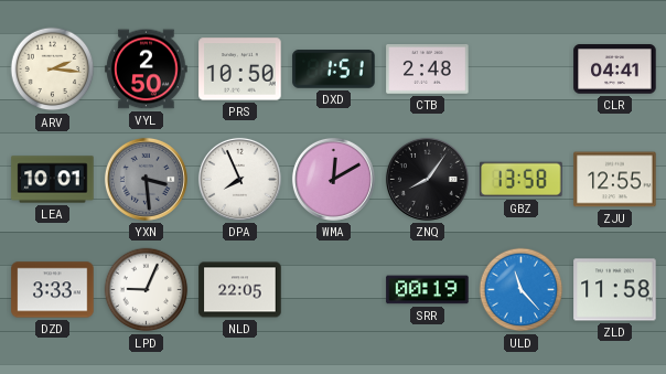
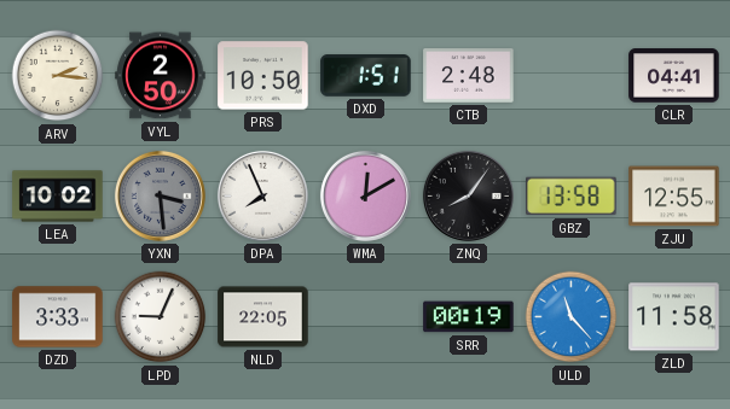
LEA: 10:01 -> 10:02
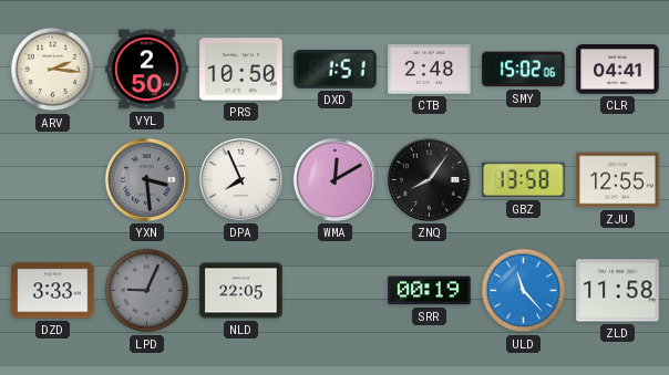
SMY: none -> 15:02
LEA: 10:02 -> none
LPD dial: white -> grey
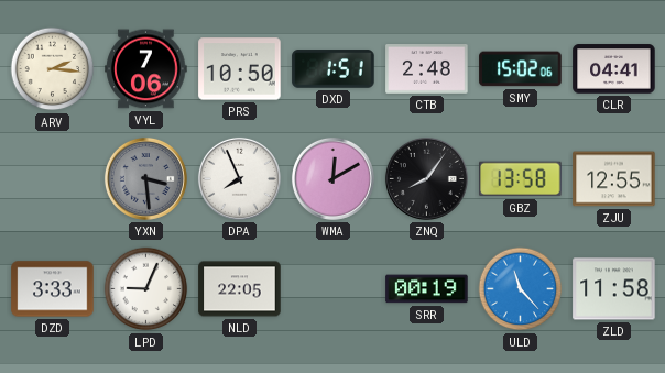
VYL: 2:50 -> 7:06
LPD dial: grey -> white
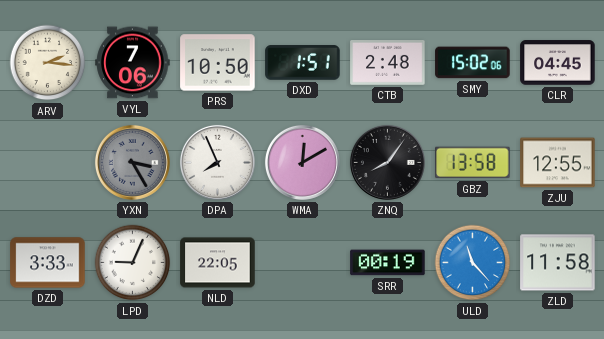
CLR: 04:41 -> 04:45
YXN: 3:29 -> 3:25
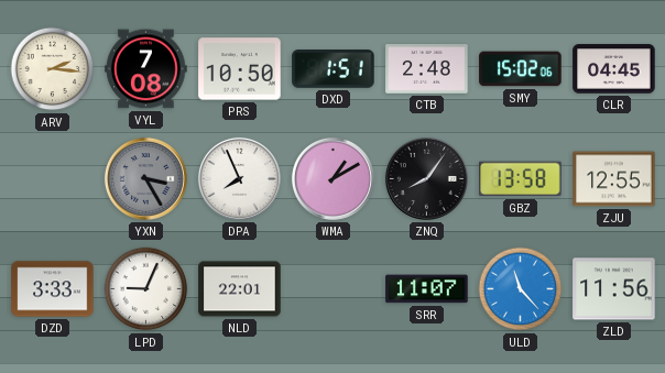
VYL: 7:06 -> 7:08
WMA: 12:10 -> 1:10
NLD: 22:05 -> 22:01
SRR: 00:19 -> 11:07
ZLD: 11:58 -> 11:56
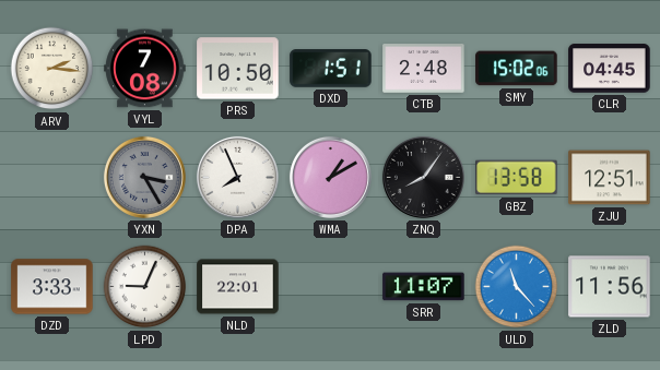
ZJU: 12:55 -> 12:51
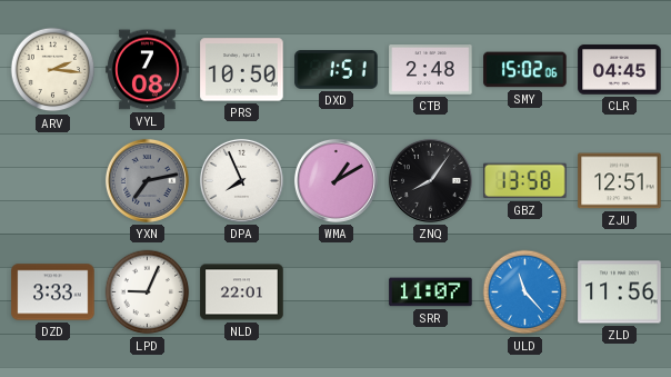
YXN: 3:25 -> 7:13
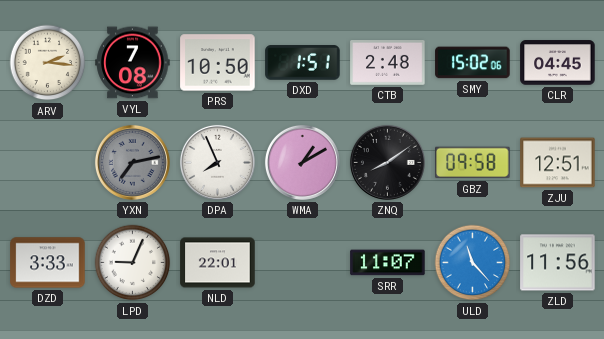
ZNQ: 8:06 -> 8:09
GBZ: 13:58 -> 09:58
